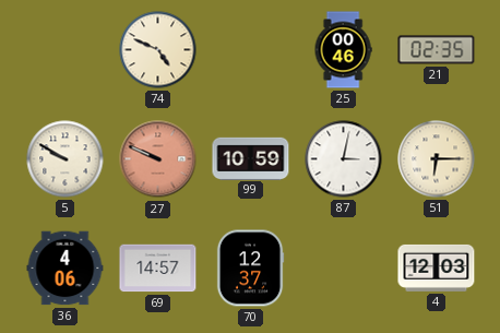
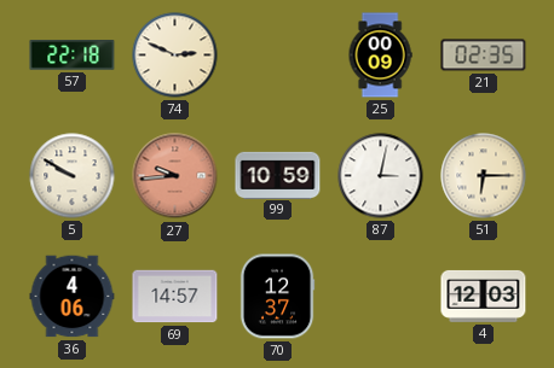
57: none -> 22:18
74: 4:49 -> 2:49
25: 00:46 -> 00:09
27: 9:49 -> 9:44
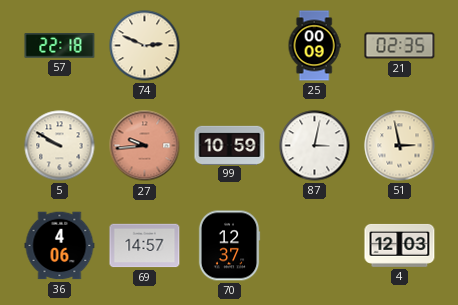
51: 6:15 -> 2:58
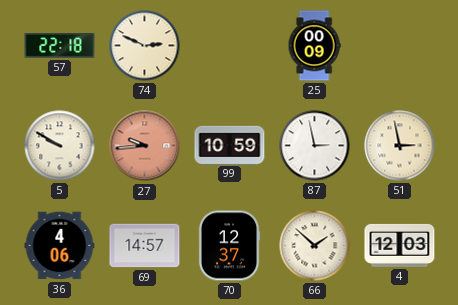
21: 02:35 -> none
87: 3:02 -> 2:58
66: none -> 1:52
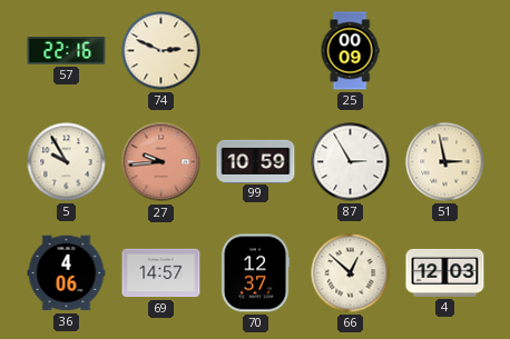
57: 22:18 -> 22:16
5: 9:50 -> 9:55
87: 2:58 -> 2:55
66: 1:52 -> 12:52
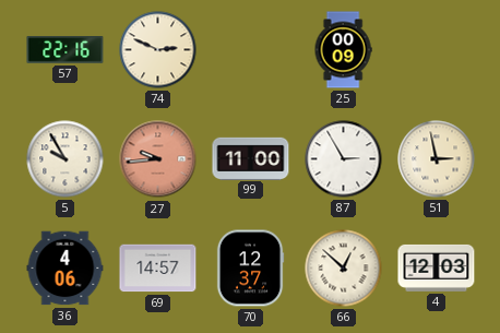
99: 10:59 -> 11:00
